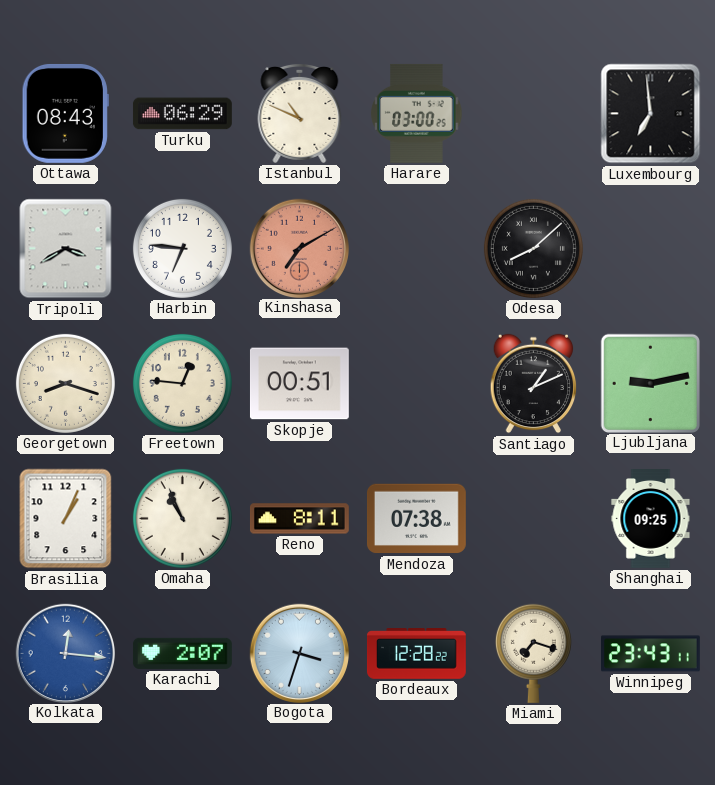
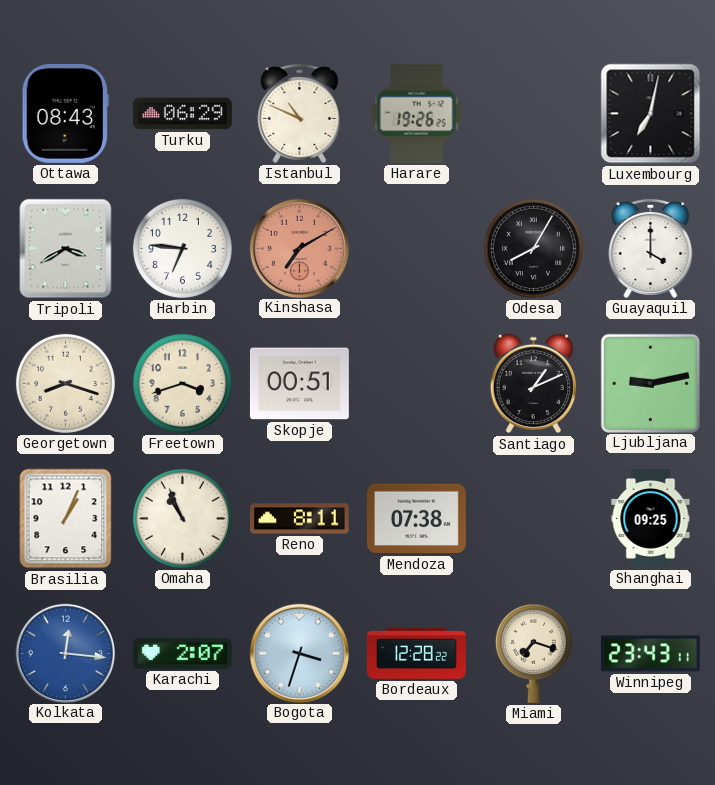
Harare: 03:00 -> 19:26
Luxembourg: 6:59 -> 7:02
Odesa: 8:08 -> 8:05
Guayaquil: none -> 4:00
Freetown: 12:46 -> 3:42
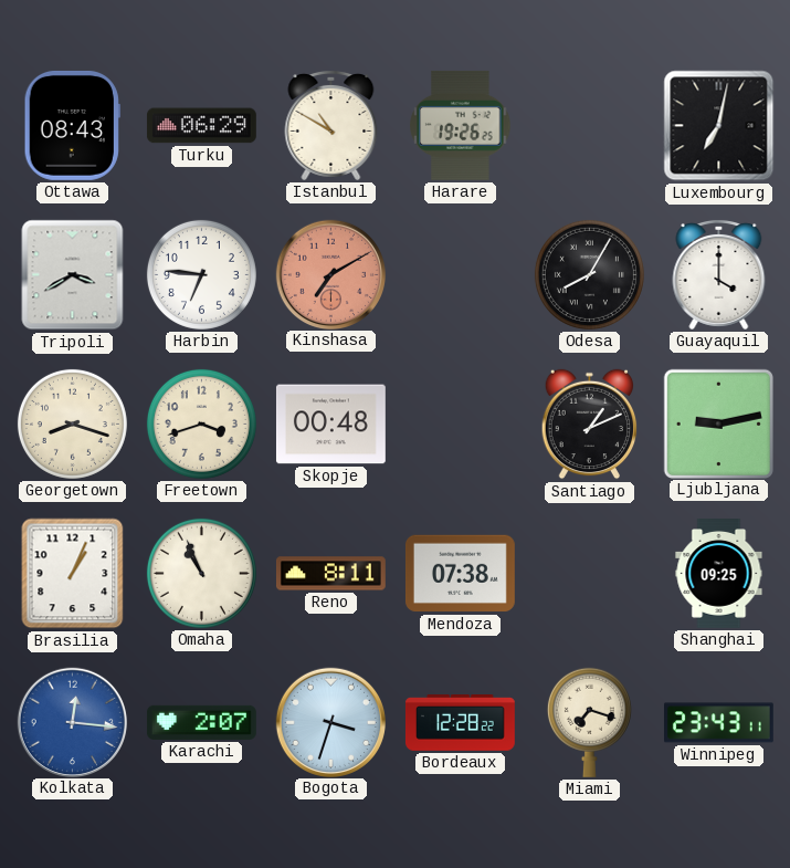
Istanbul: 10:49 -> 10:50
Skopje: 00:51 -> 00:48
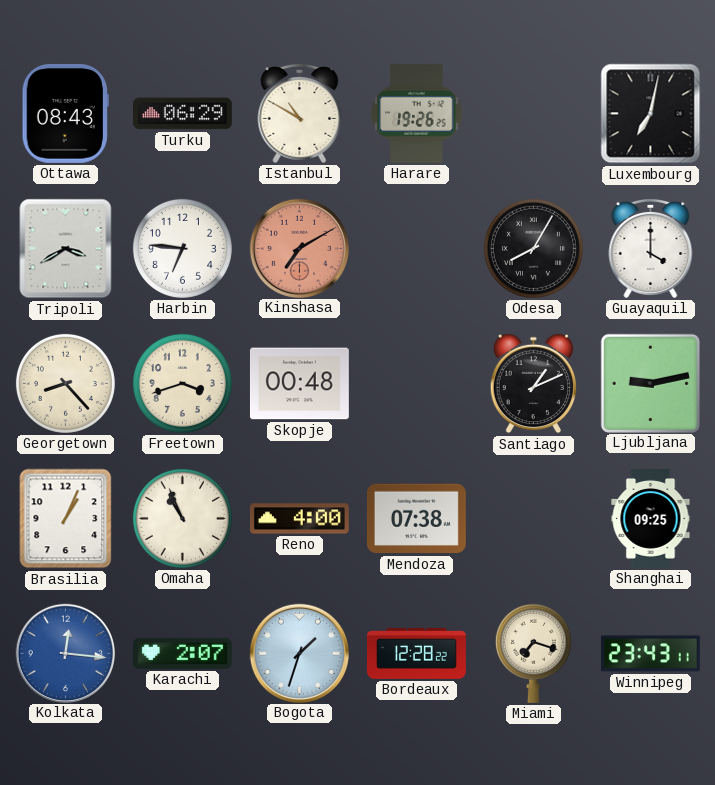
Georgetown: 8:18 -> 8:23
Reno: 8:11 -> 4:00
Bogota: 3:33 -> 1:33
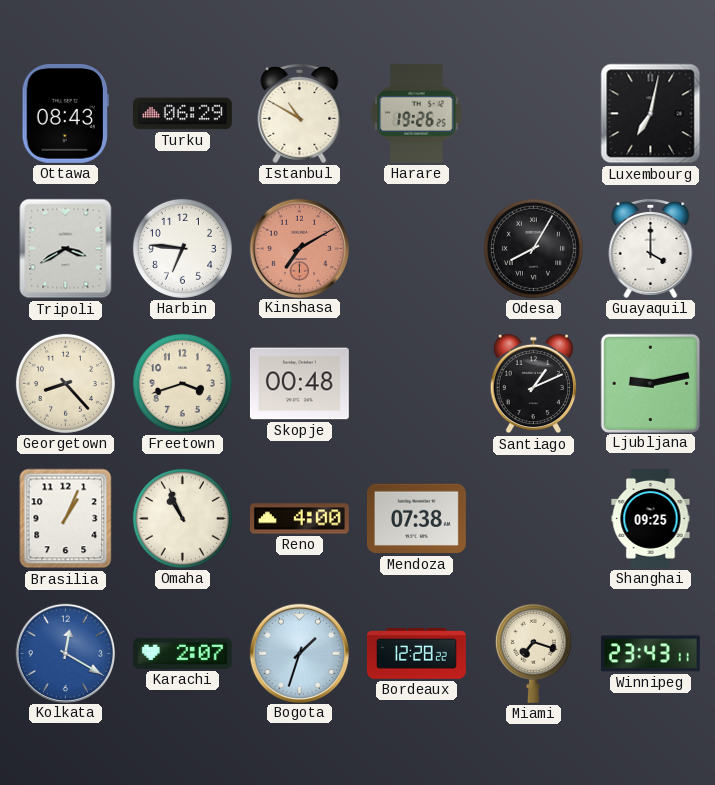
Kolkata: 12:16 -> 12:20
